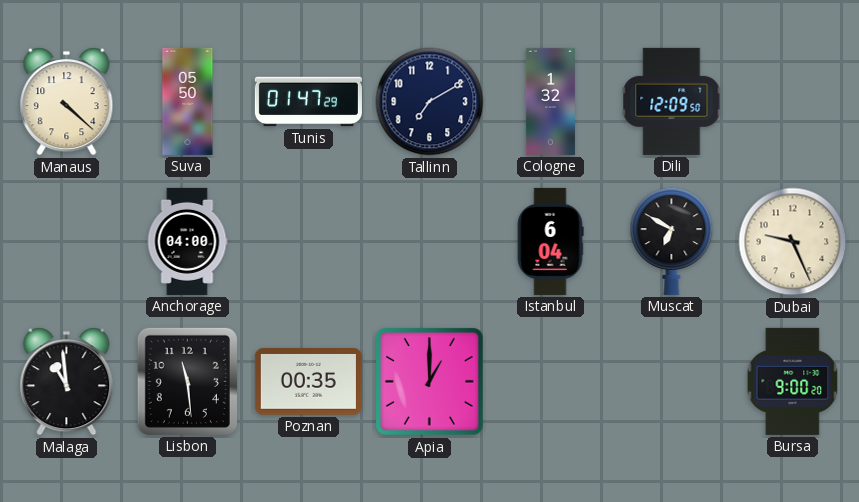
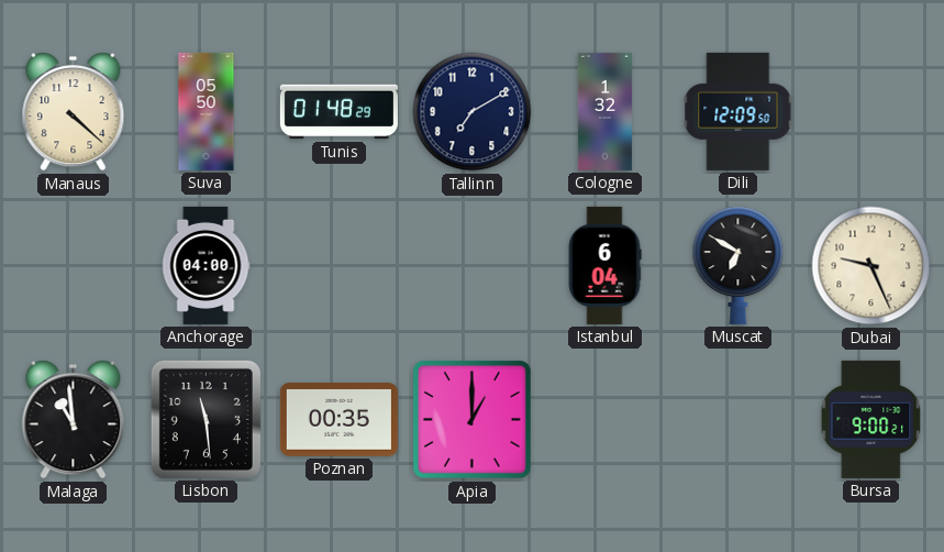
Tunis: 01:47 -> 01:48
Bursa: 9:00:20 -> 9:00:21
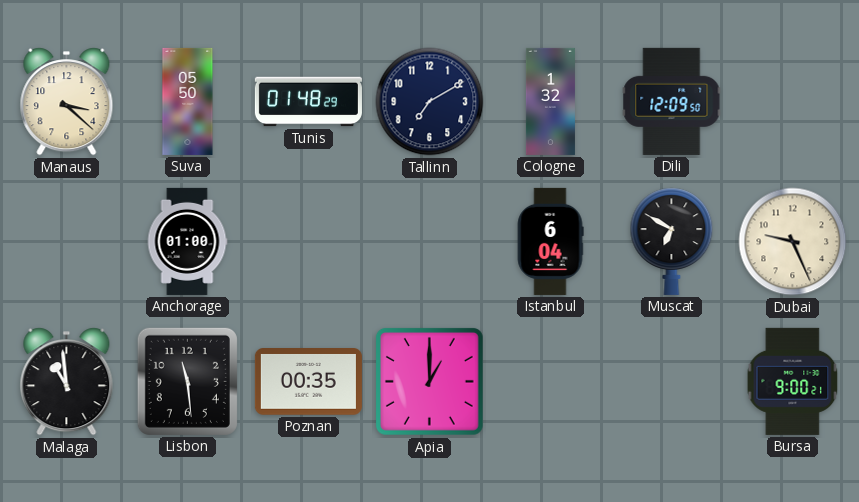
Manaus: 4:22 -> 3:22
Anchorage: 04:00 -> 01:00
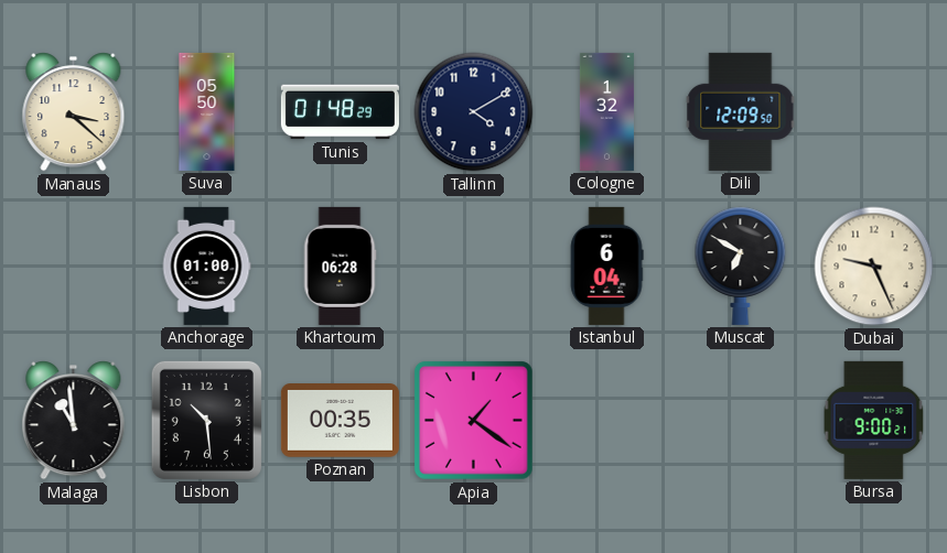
Tallinn: 7:10 -> 4:10
Khartoum: none -> 06:28
Lisbon: 11:29 -> 10:29
Apia: 1:00 -> 1:21
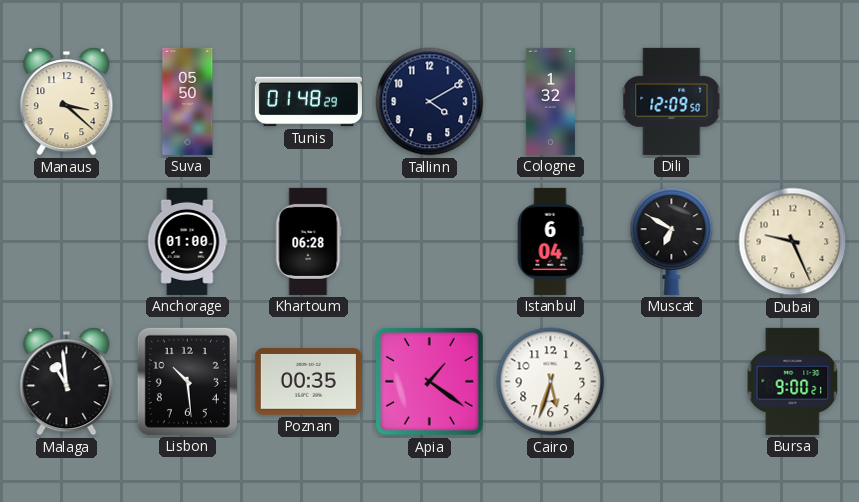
Cairo: none -> 5:33
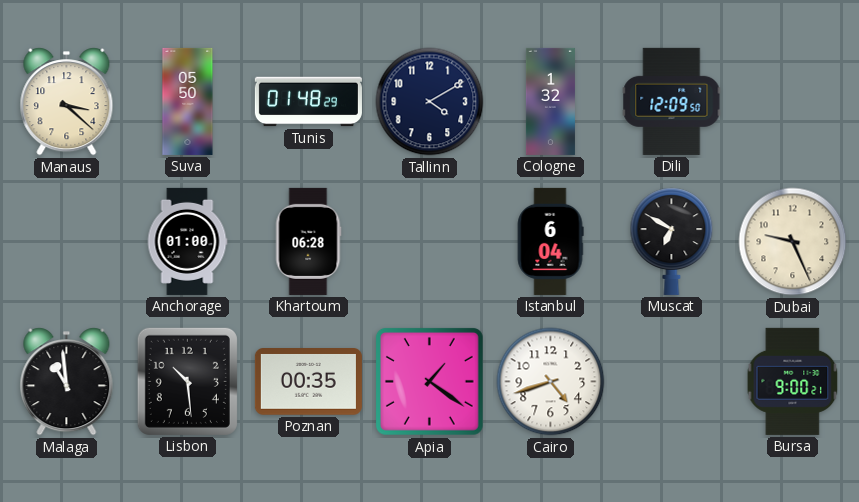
Cairo: 5:33 -> 4:42
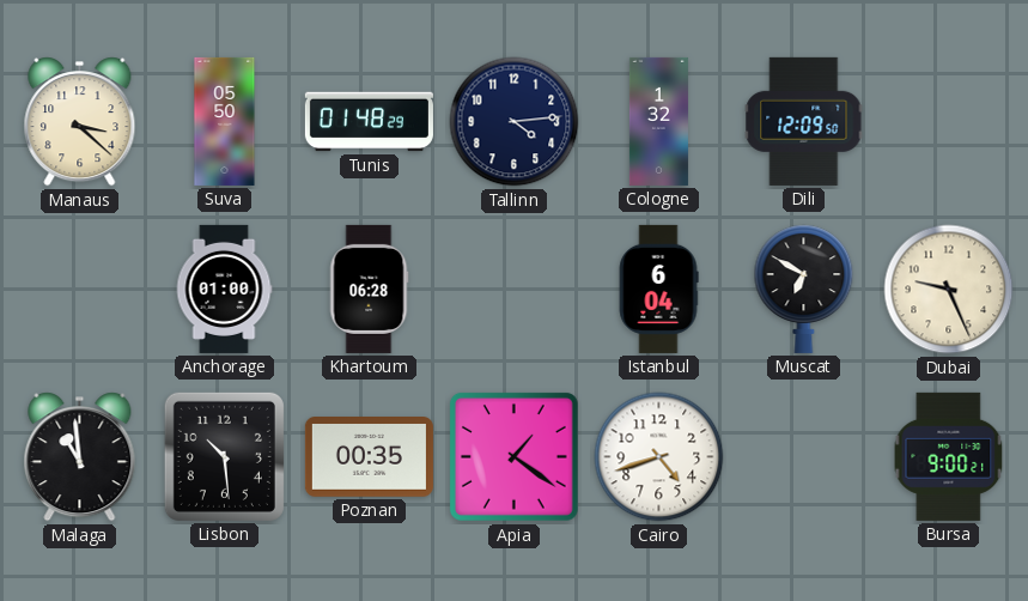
Tallinn: 4:10 -> 4:14
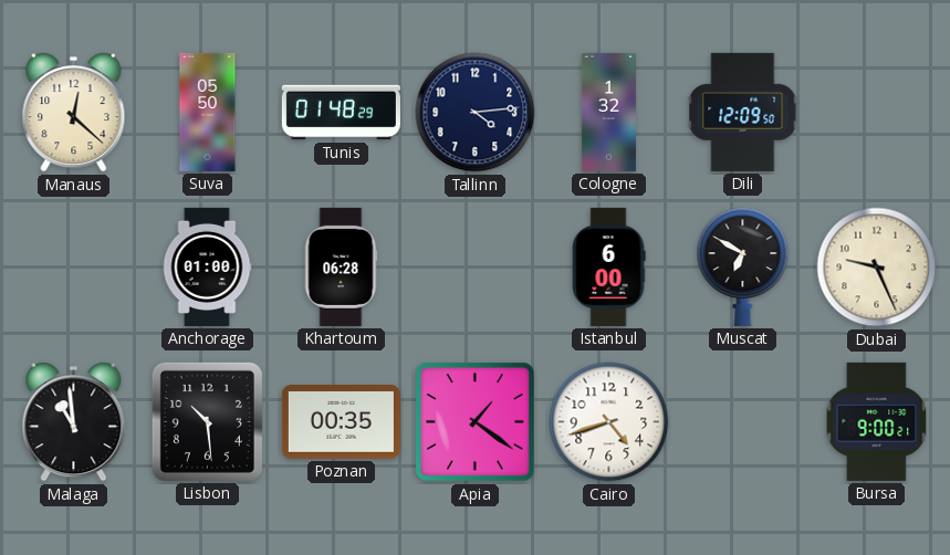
Manaus: 3:22 -> 12:22
Istanbul: 6:04 -> 6:00
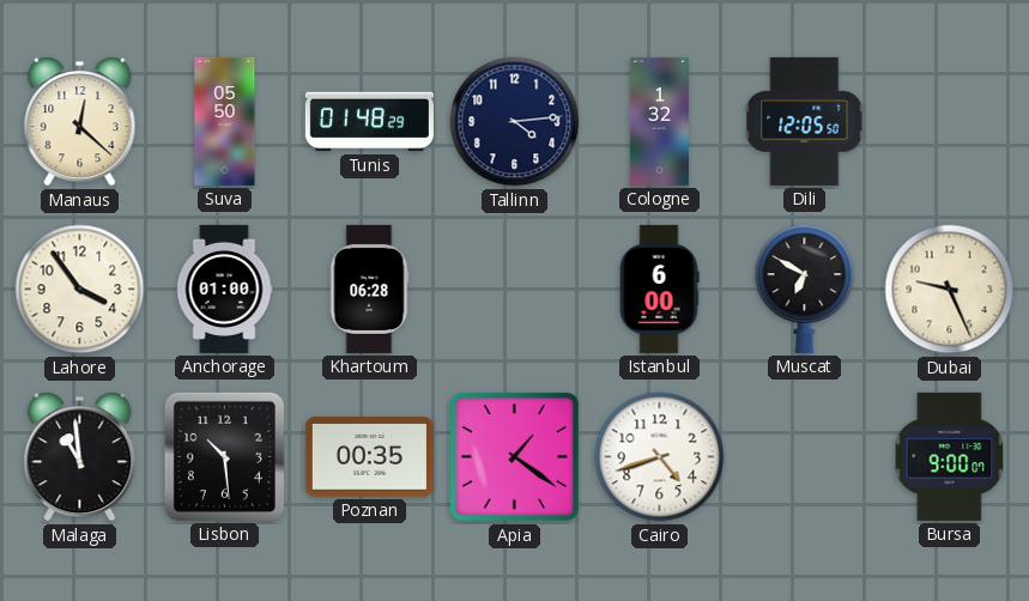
Dili: 12:09 -> 12:05
Lahore: none -> 3:54
Bursa: 9:00:21 -> 9:00:07
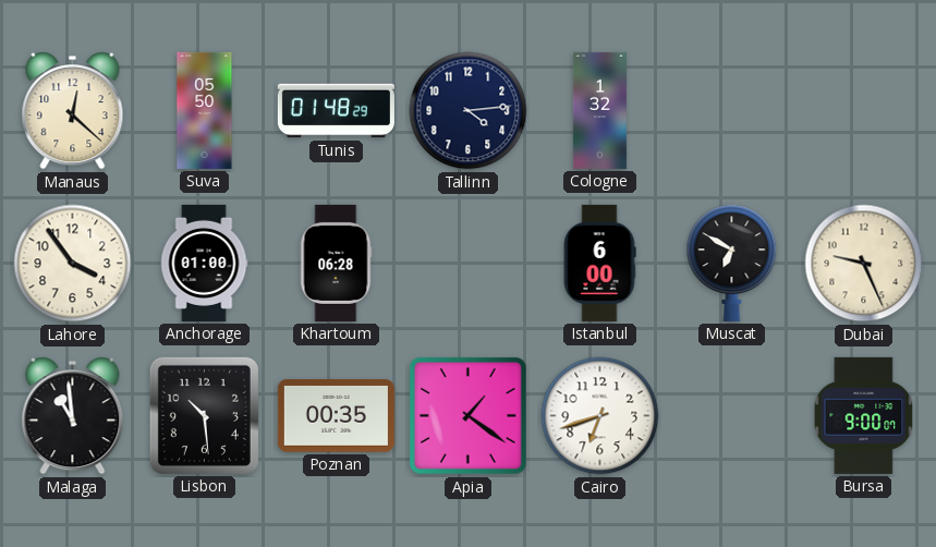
Dili: 12:05 -> none
Cairo: 4:42 -> 6:42
